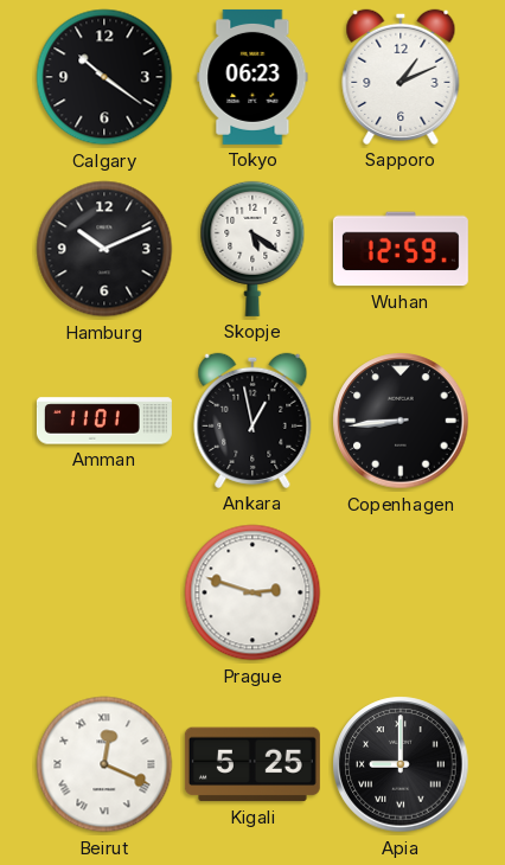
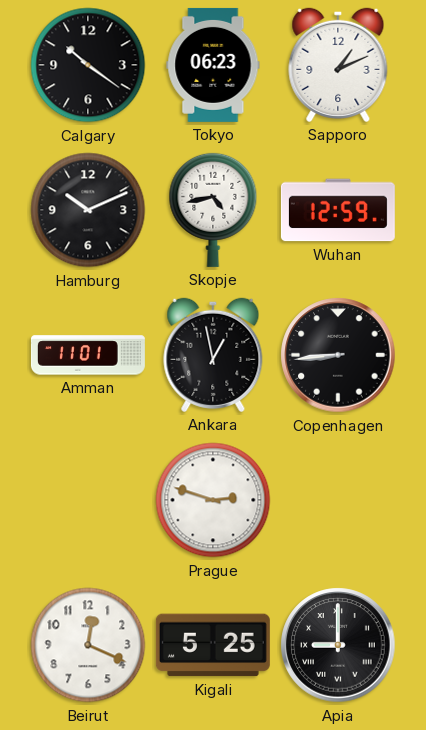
Skopje: 5:21 -> 4:43
Beirut numerals: Roman -> Arabic
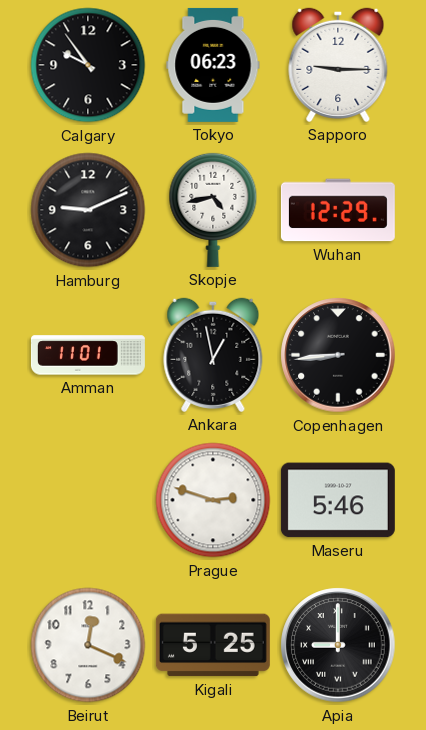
Calgary: 10:21 -> 9:54
Sapporo: 1:11 -> 9:15
Hamburg: 10:11 -> 9:11
Wuhan: 12:59 -> 12:29
Maseru: none -> 5:46
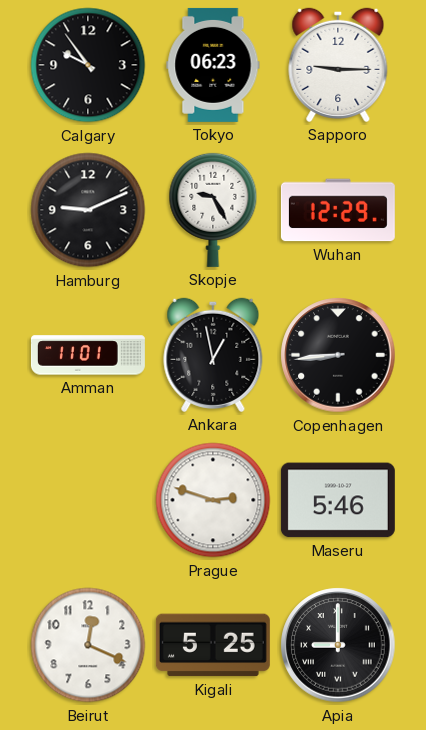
Skopje: 4:43 -> 9:25
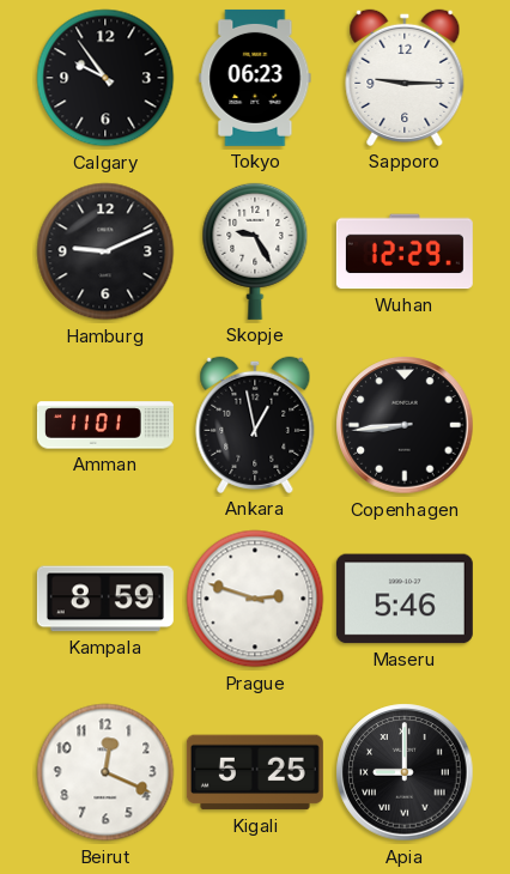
Kampala: none -> 8:59
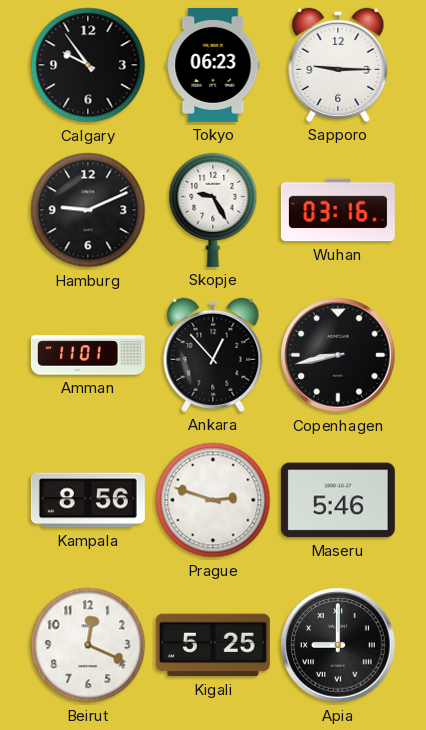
Wuhan: 12:29 -> 03:16
Ankara: 12:58 -> 12:53
Copenhagen: 8:44 -> 8:43
Kampala: 8:59 -> 8:56
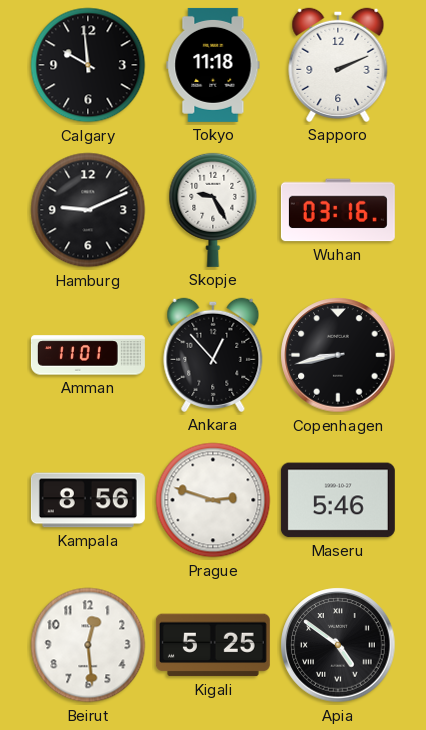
Calgary: 9:54 -> 9:59
Tokyo: 06:23 -> 11:18
Sapporo: 9:15 -> 2:11
Beirut: 12:19 -> 12:29
Apia: 9:00 -> 4:51
